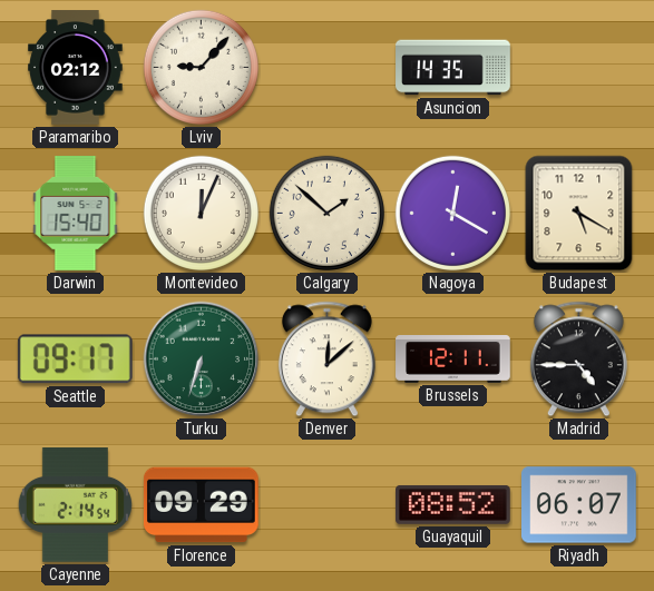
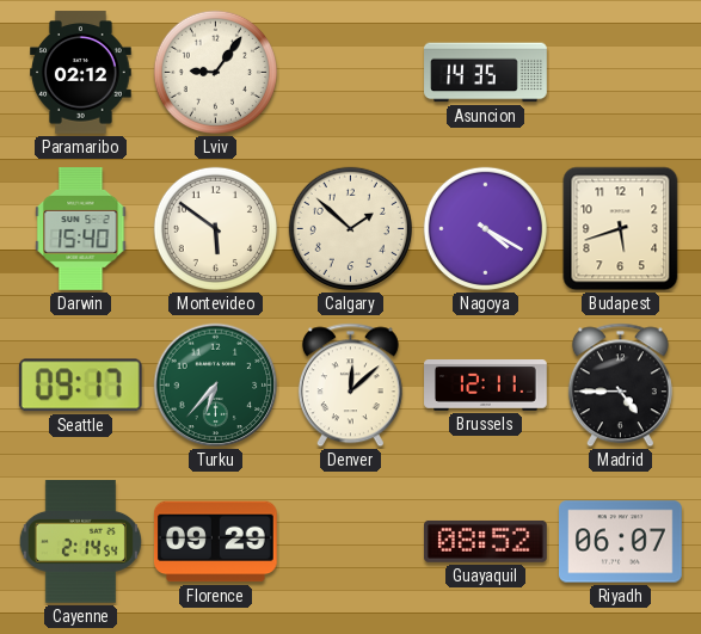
Lviv: 9:07 -> 9:06
Montevideo: 12:04 -> 5:51
Nagoya: 12:20 -> 4:20
Budapest: 5:20 -> 5:42
Turku: 6:33 -> 6:37
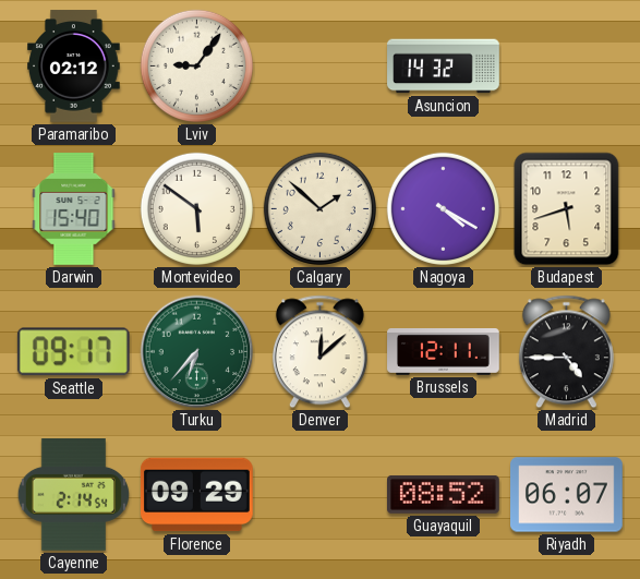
Asuncion: 14:35 -> 14:32
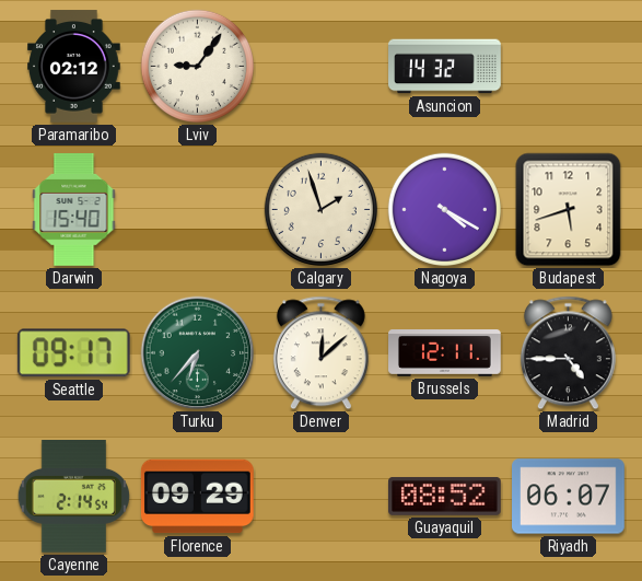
Montevideo: 5:51 -> none
Calgary: 1:52 -> 1:57
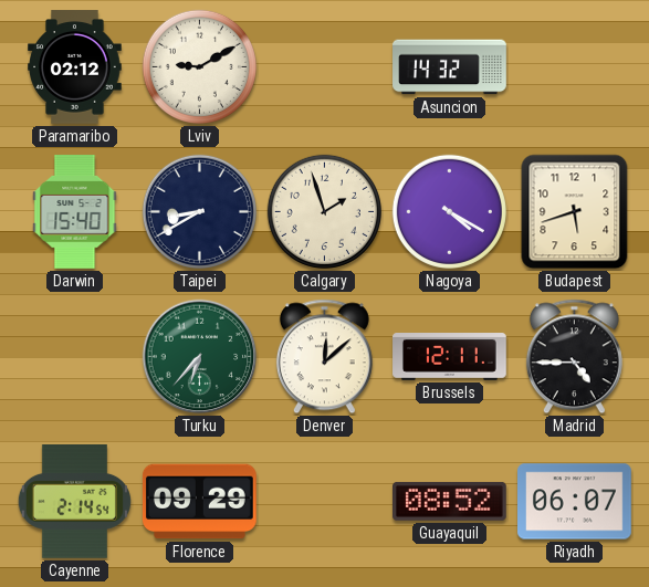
Lviv: 9:06 -> 9:10
Taipei: none -> 8:40
Seattle: 09:17 -> none
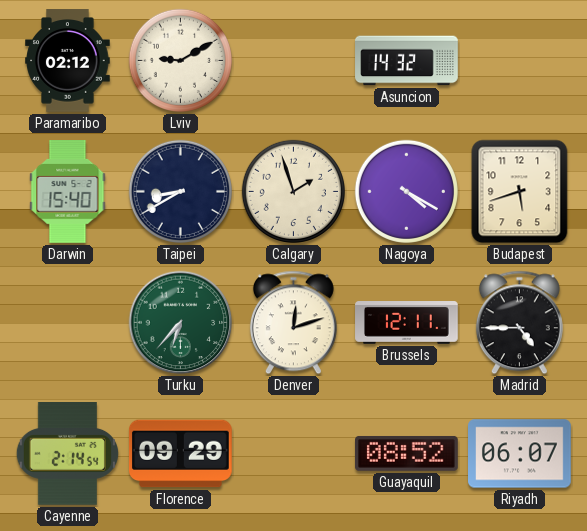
Denver: 12:08 -> 12:12
